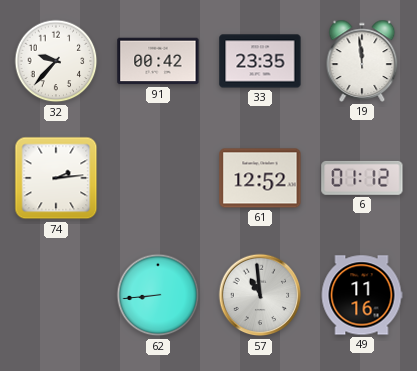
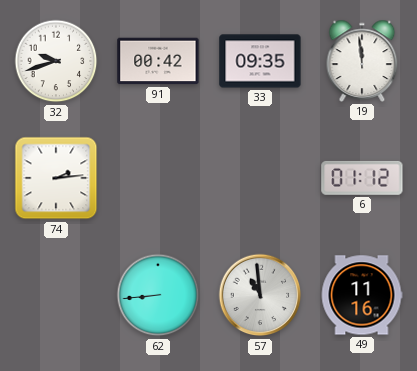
32: 9:37 -> 9:42
33: 23:35 -> 09:35
61: 12:52 -> none
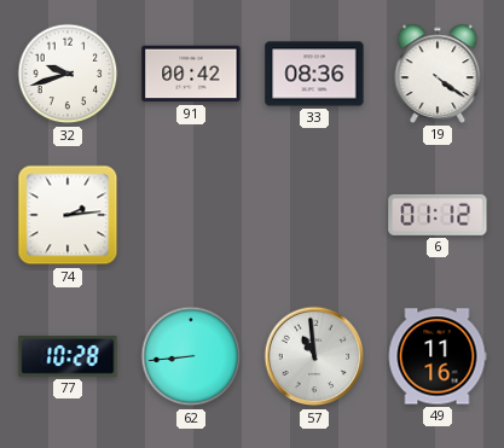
33: 09:35 -> 08:36
19: 11:59 -> 4:21
77: none -> 10:28
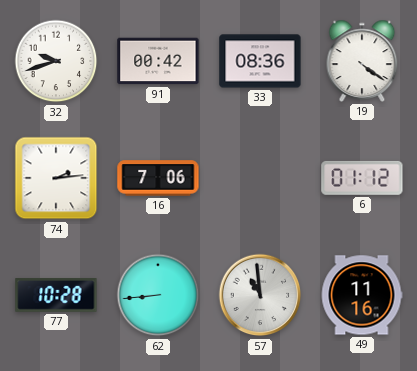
16: none -> 7:06
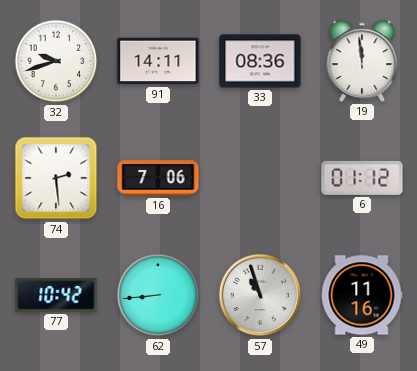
91: 00:42 -> 14:11
19: 4:21 -> 11:59
74: 2:14 -> 2:29
77: 10:28 -> 10:42
57: 10:59 -> 10:57
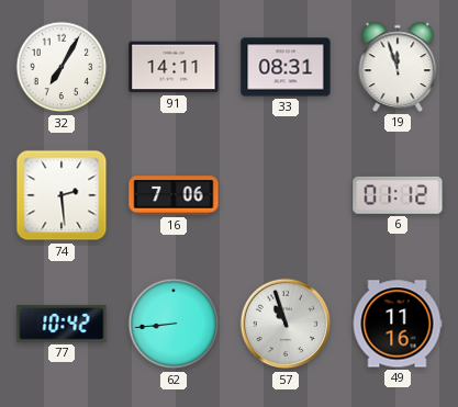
32: 9:42 -> 7:05
33: 08:36 -> 08:31
19: 11:59 -> 11:57
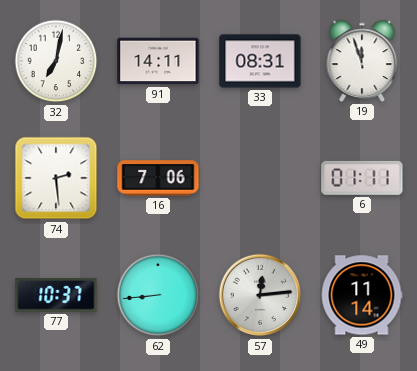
32: 7:05 -> 7:02
6: 01:12 -> 01:11
77: 10:42 -> 10:37
57: 10:57 -> 12:14
49: 11:16 -> 11:14
